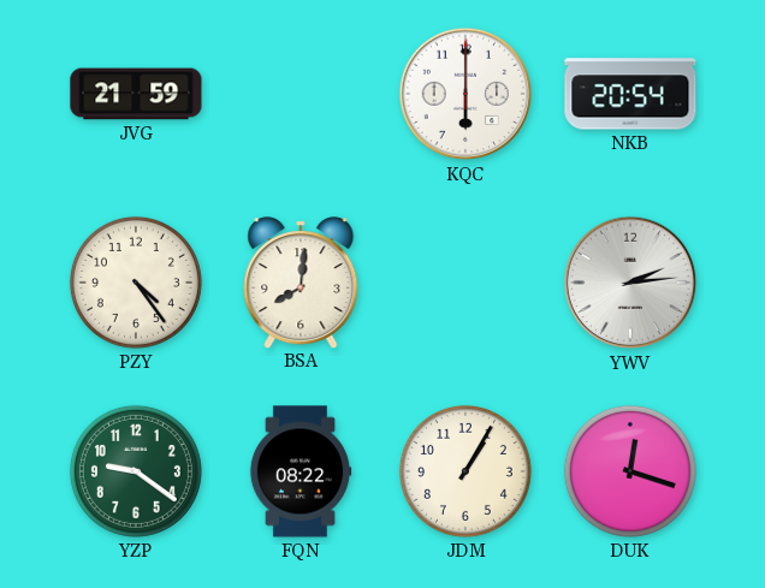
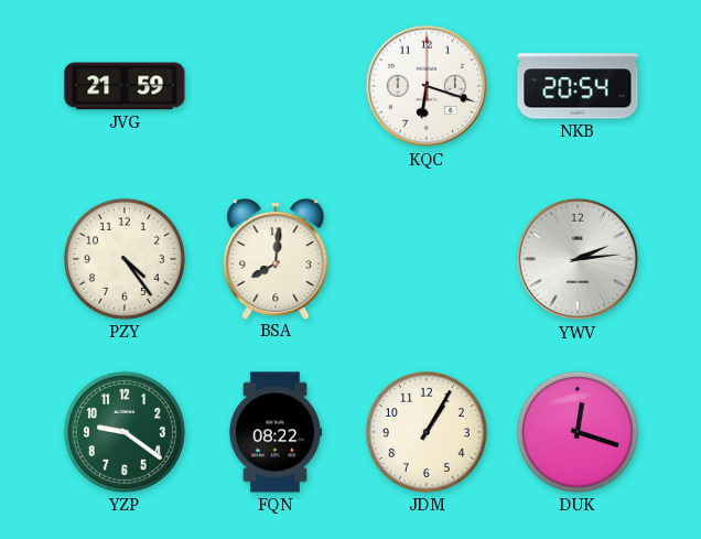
KQC: 6:00 -> 6:18
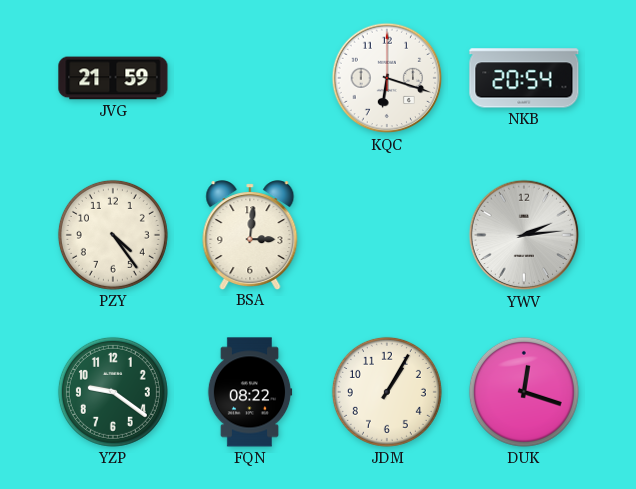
BSA: 8:01 -> 3:01
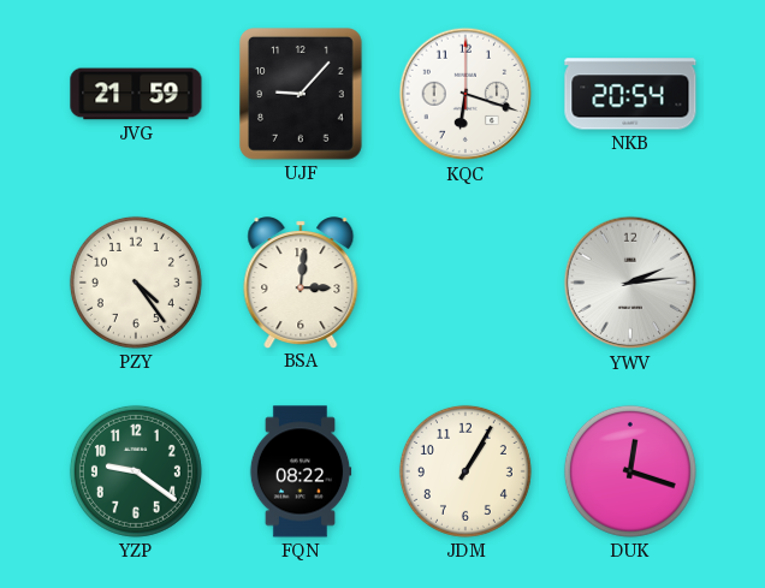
UJF: none -> 9:07
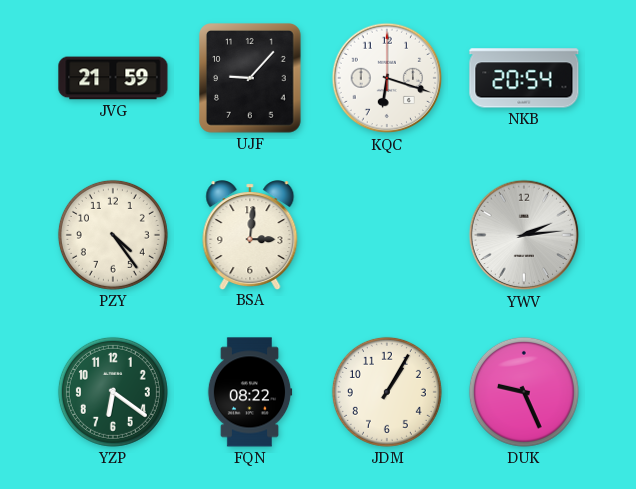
YZP: 9:21 -> 6:21
DUK: 12:18 -> 9:26
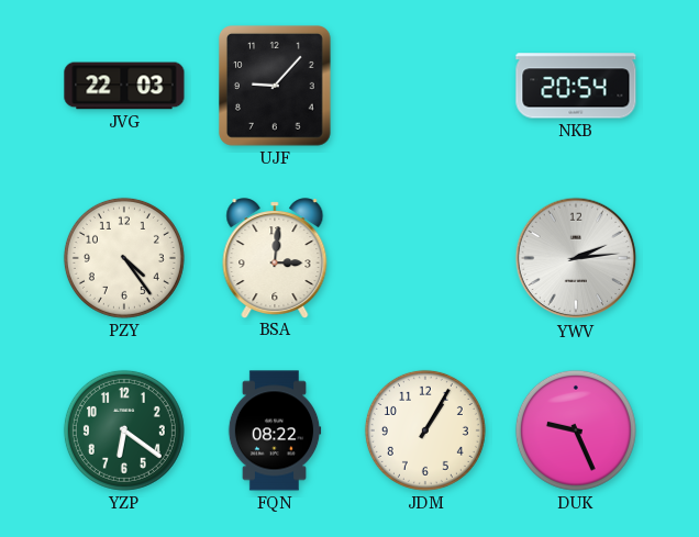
JVG: 21:59 -> 22:03
KQC: 6:18 -> none
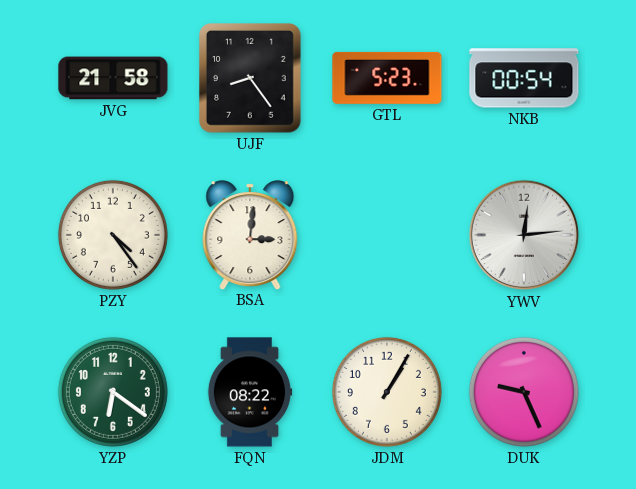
JVG: 22:03 -> 21:58
UJF: 9:07 -> 8:24
GTL: none -> 5:23
NKB: 20:54 -> 00:54
YWV: 2:14 -> 12:14
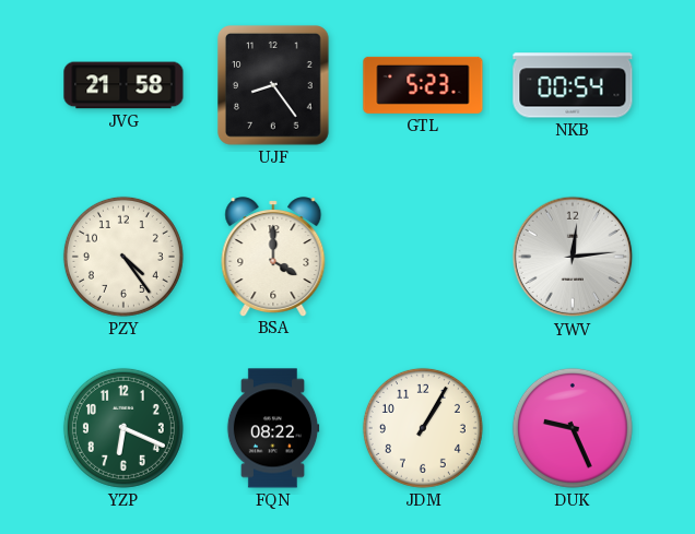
BSA: 3:01 -> 4:00
YZP: 6:21 -> 6:19
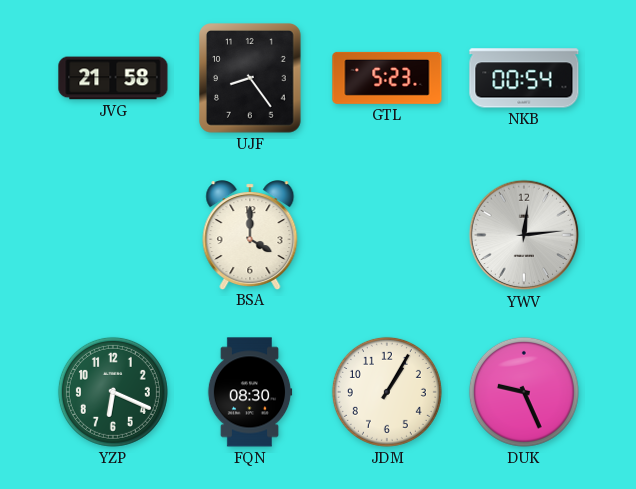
PZY: 4:24 -> none
FQN: 08:22 -> 08:30
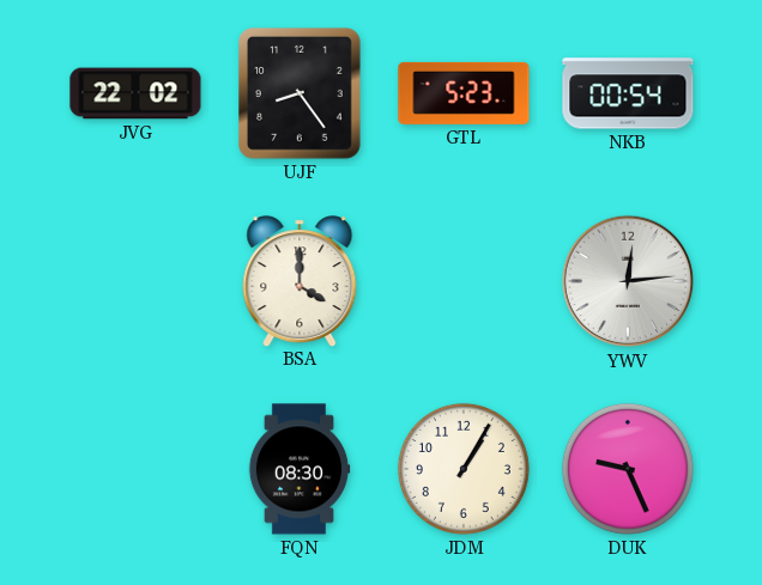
JVG: 21:58 -> 22:02
YZP: 6:19 -> none
